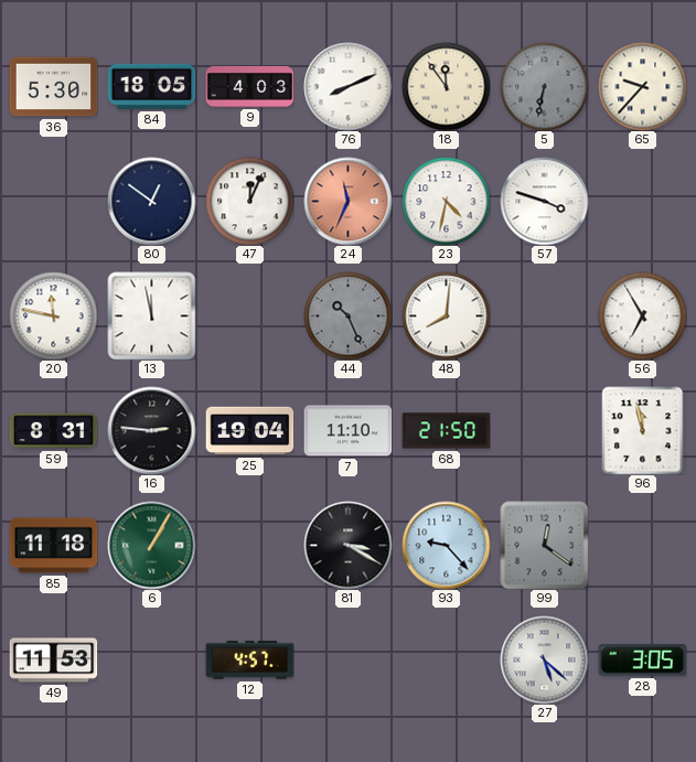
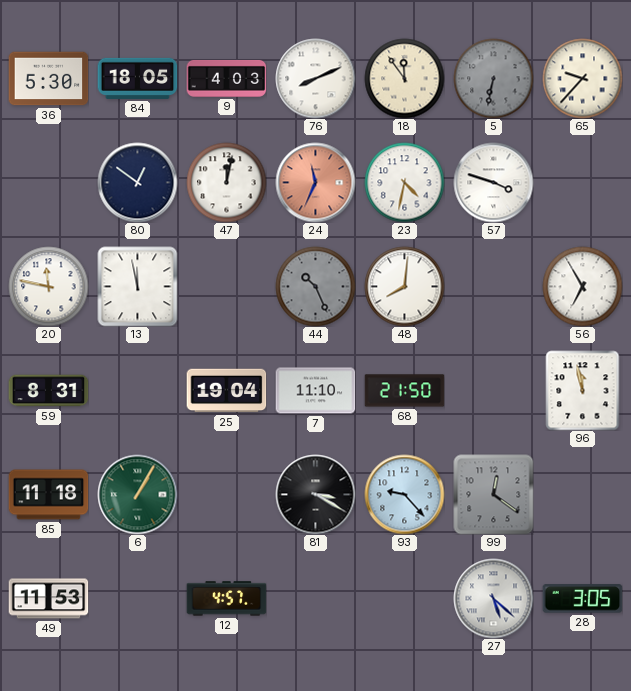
47: 12:04 -> 12:02
16: 2:46 -> none
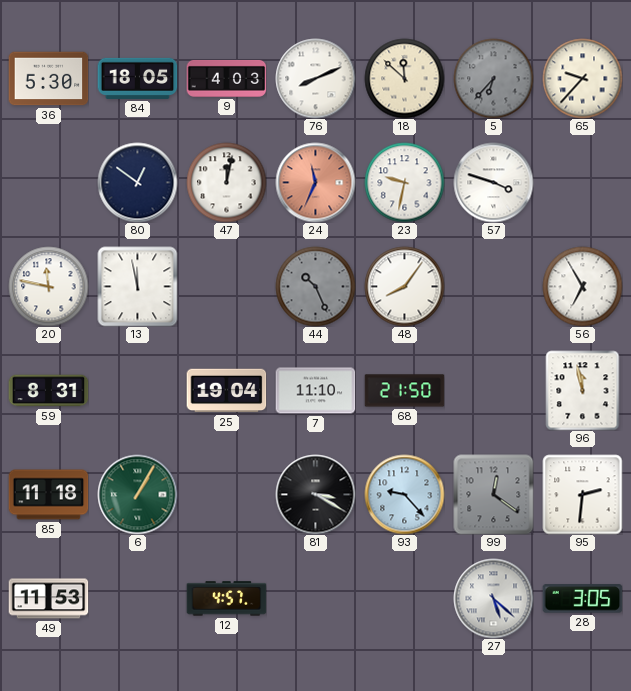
18: 11:54 -> 11:52
5: 6:32 -> 6:37
23: 4:32 -> 9:32
48: 8:01 -> 8:06
95: none -> 2:31
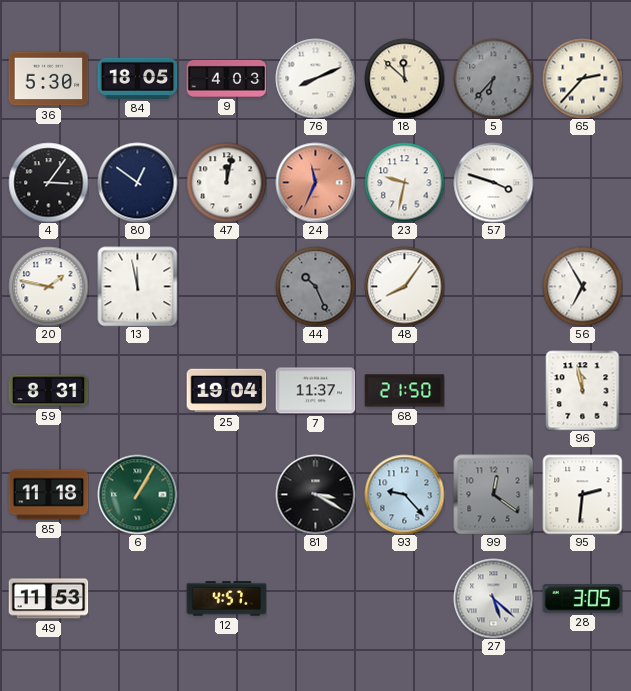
65: 9:37 -> 2:37
4: none -> 3:06
20: 11:47 -> 1:47
7: 11:10 -> 11:37
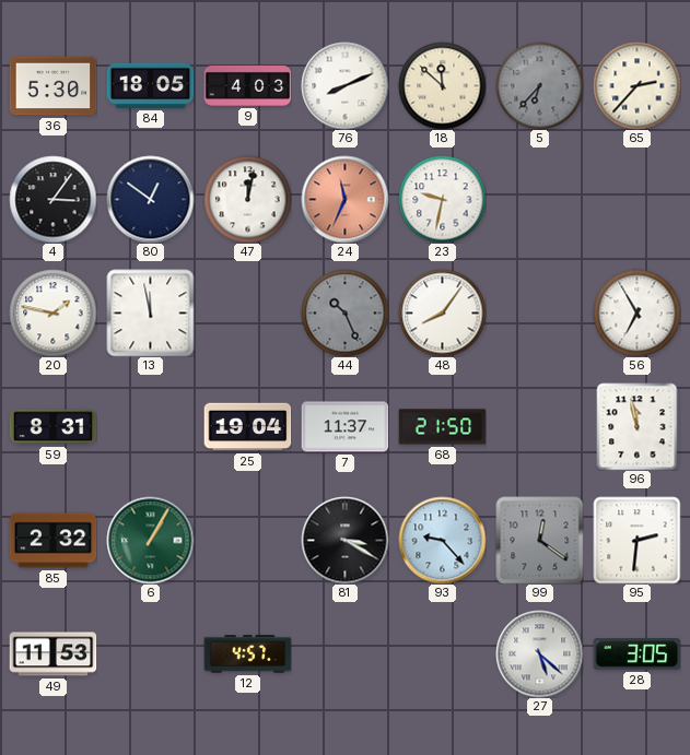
57: 3:48 -> none
85: 11:18 -> 2:32
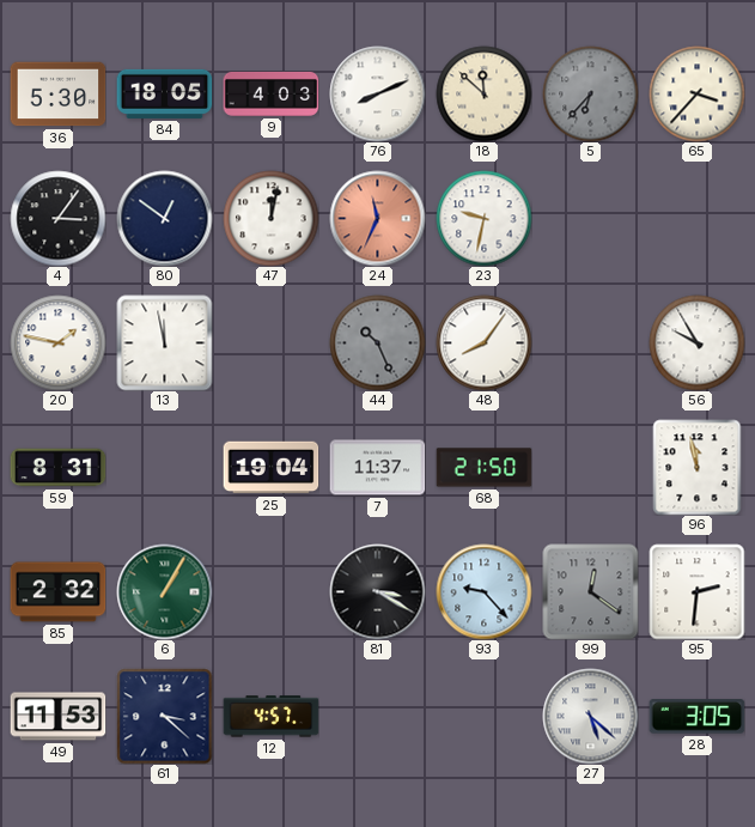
65: 2:37 -> 3:37
56: 6:55 -> 9:55
61: none -> 3:22
